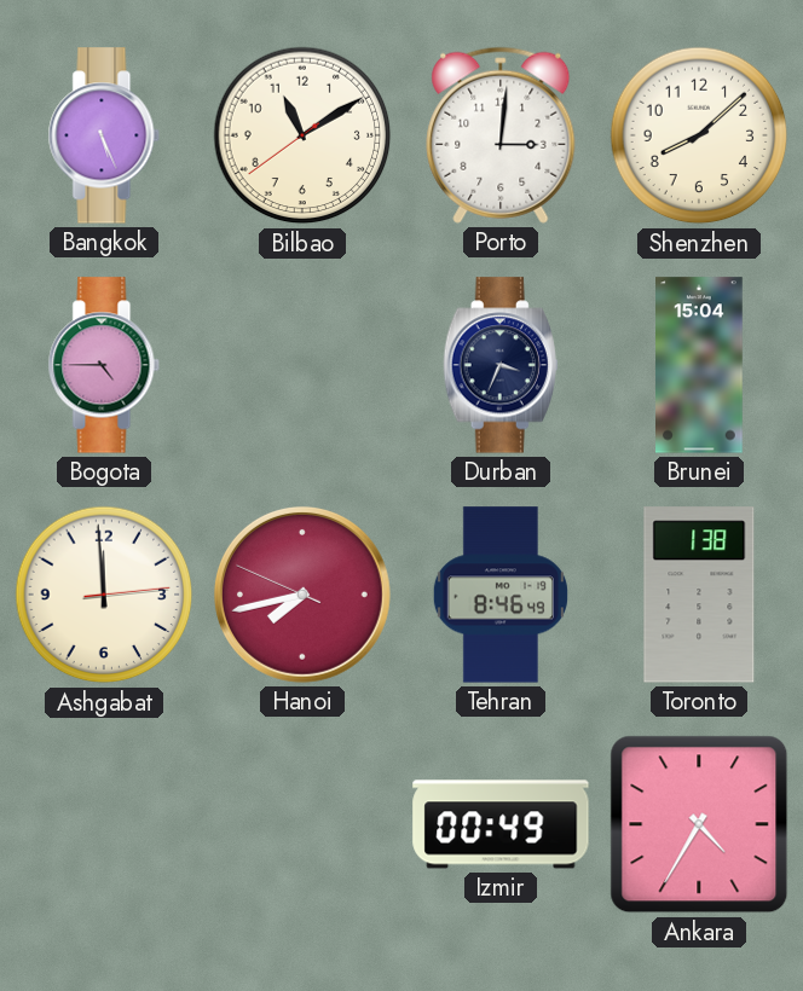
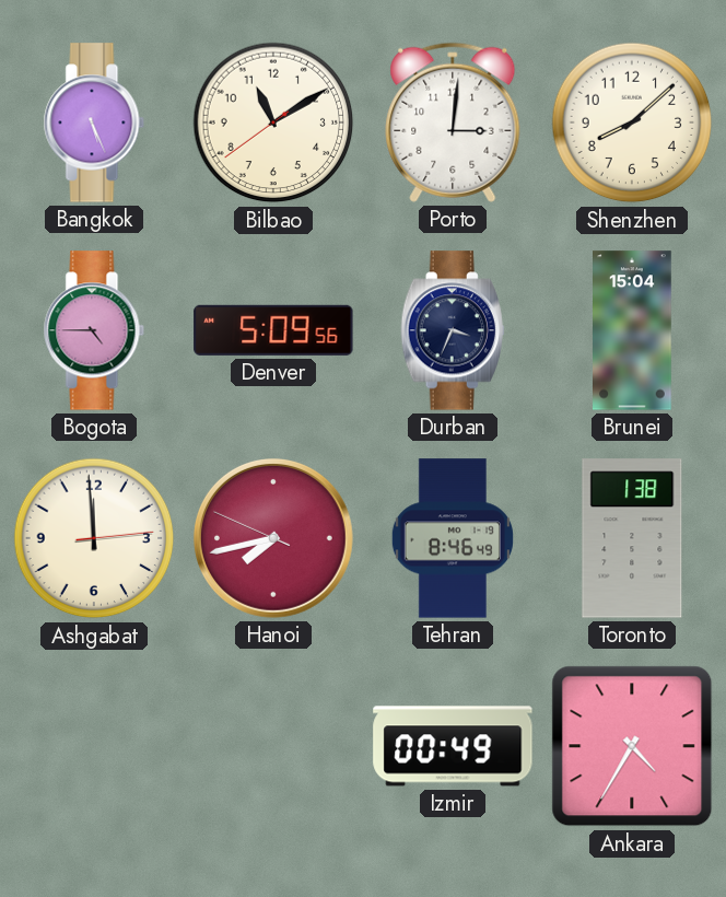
Denver: none -> 5:09
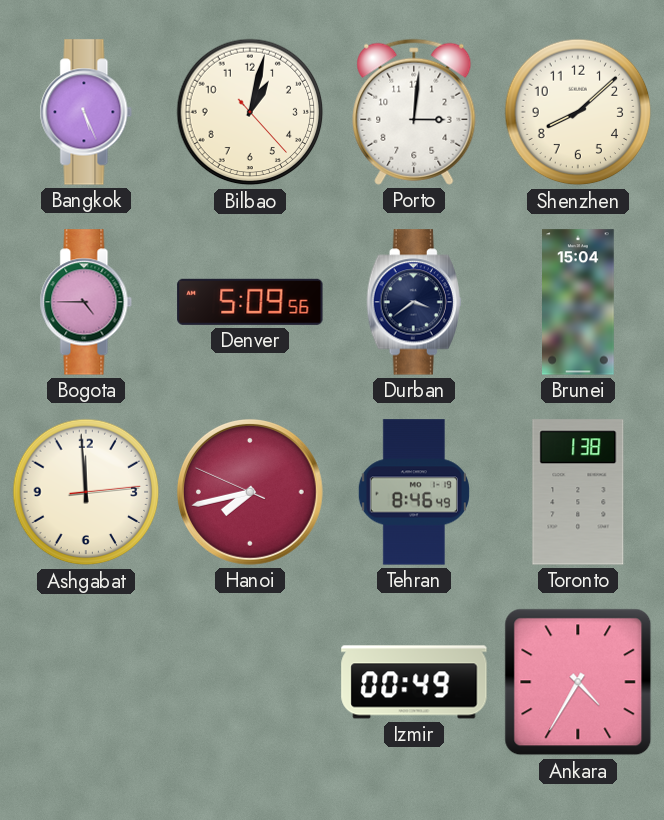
Bilbao: 11:09 -> 1:02
Durban: 3:34 -> 3:39
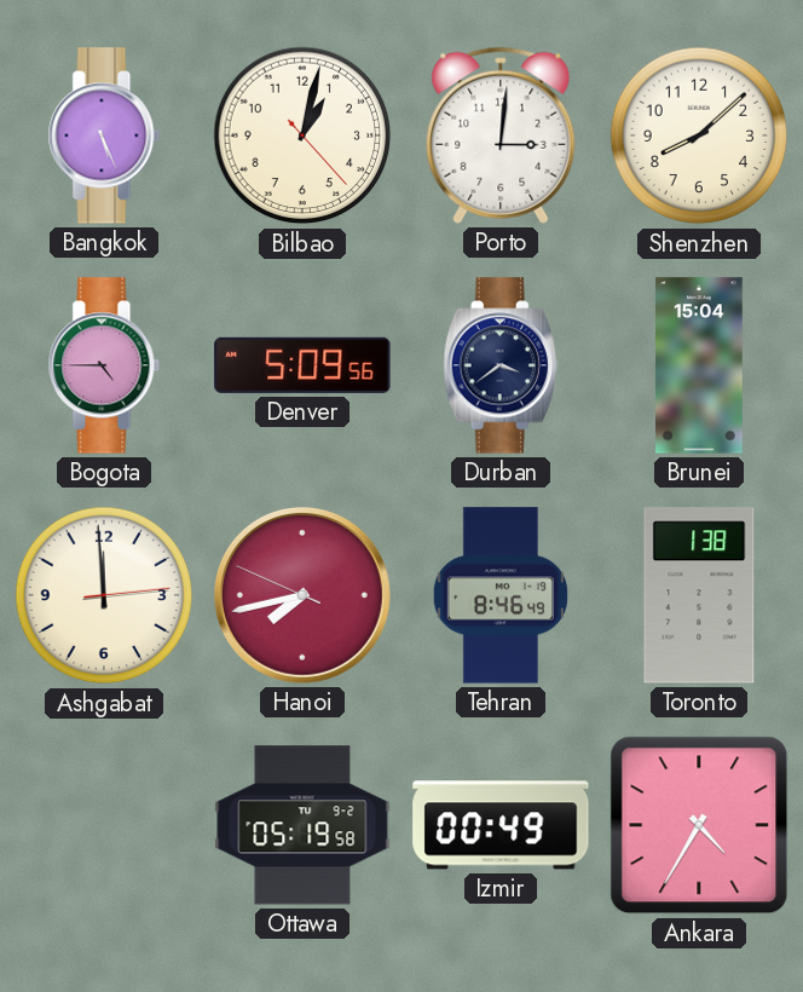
Ottawa: none -> 05:19
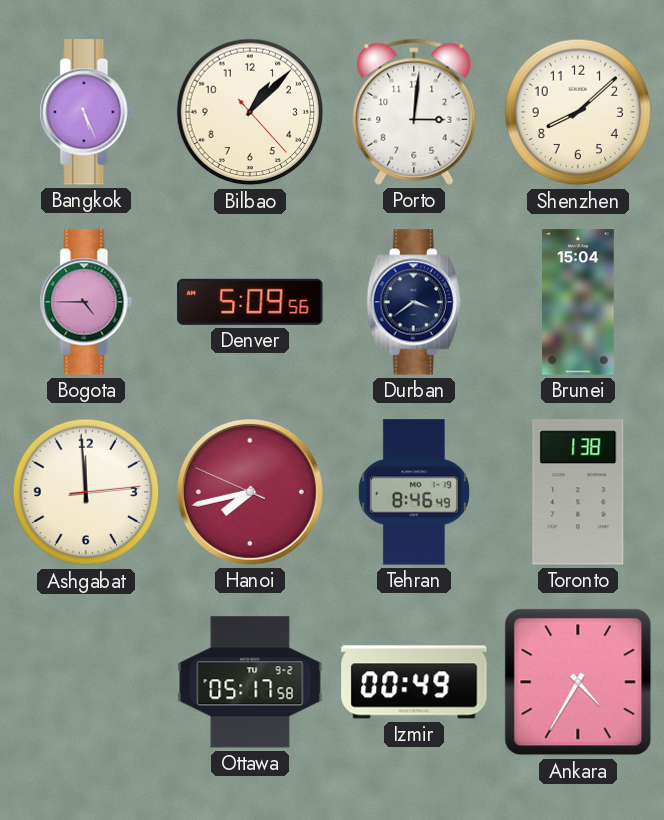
Bilbao: 1:02 -> 1:07
Ottawa: 05:19 -> 05:17
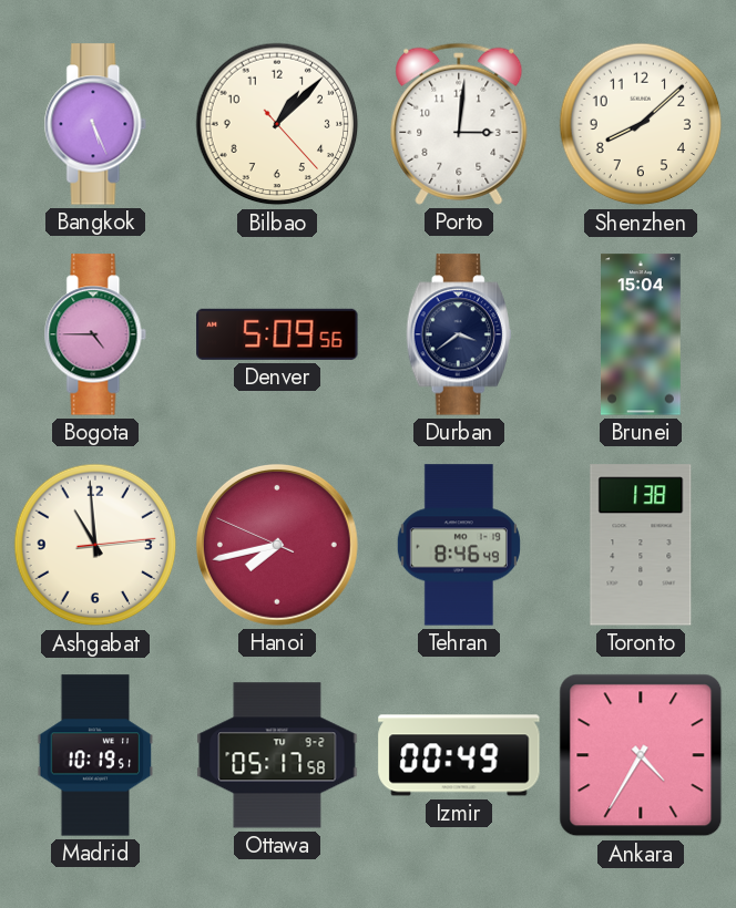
Ashgabat: 11:59 -> 10:59
Madrid: none -> 10:19
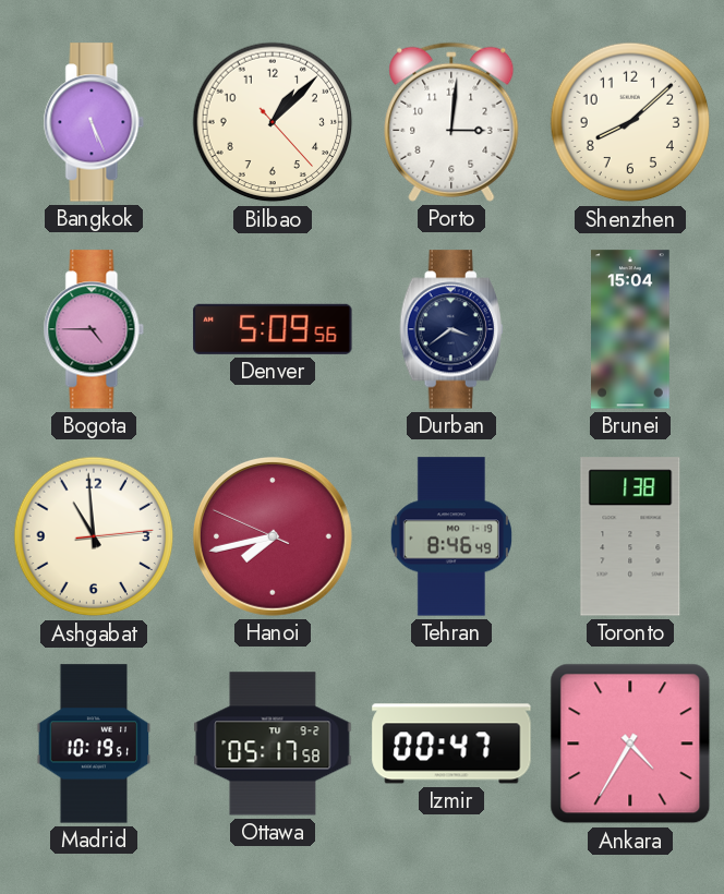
Izmir: 00:49 -> 00:47
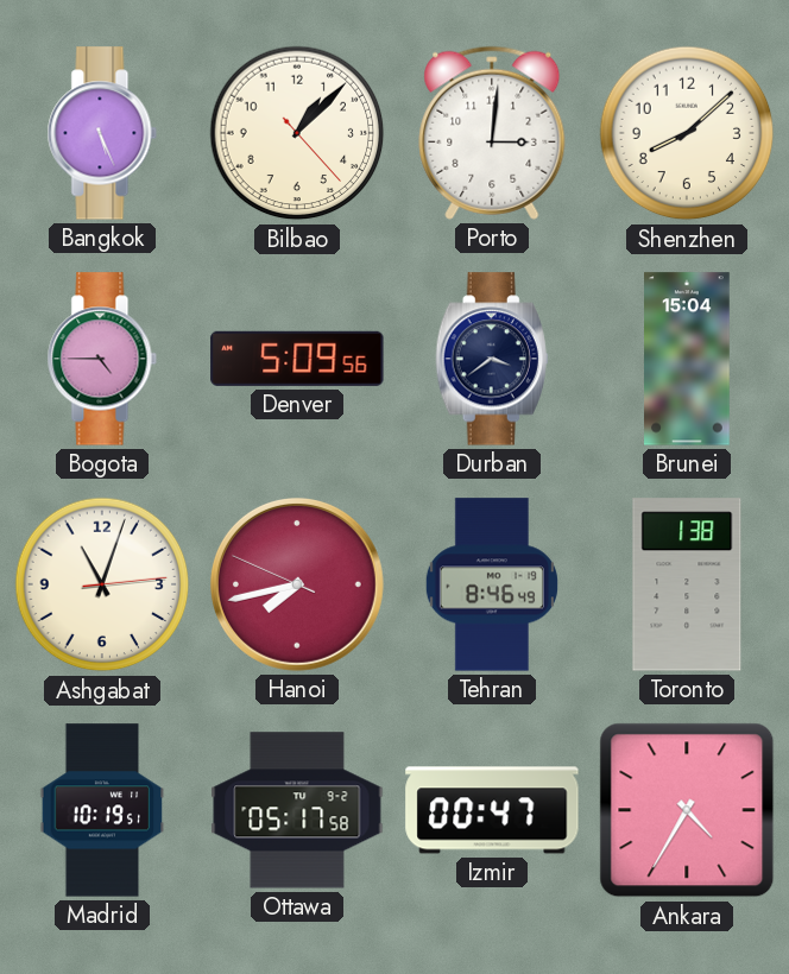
Ashgabat: 10:59 -> 11:03
